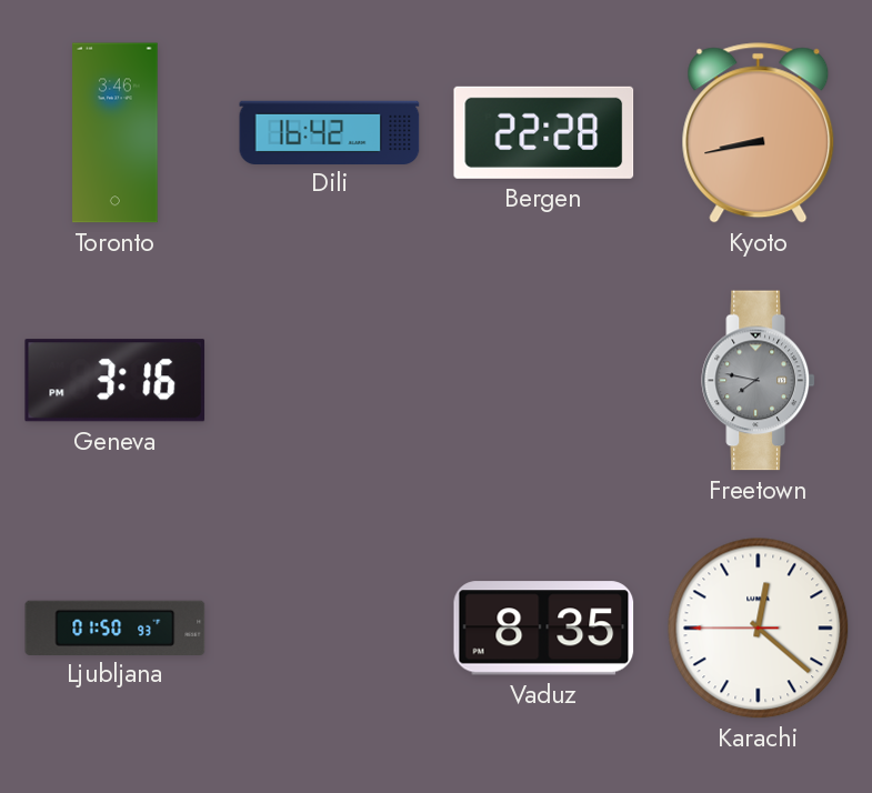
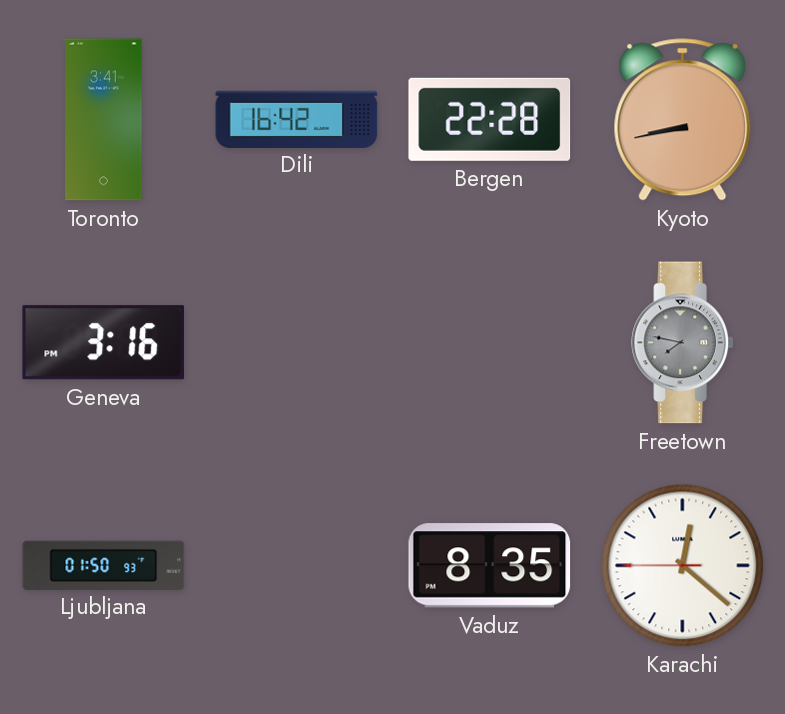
Toronto: 3:46 -> 3:41
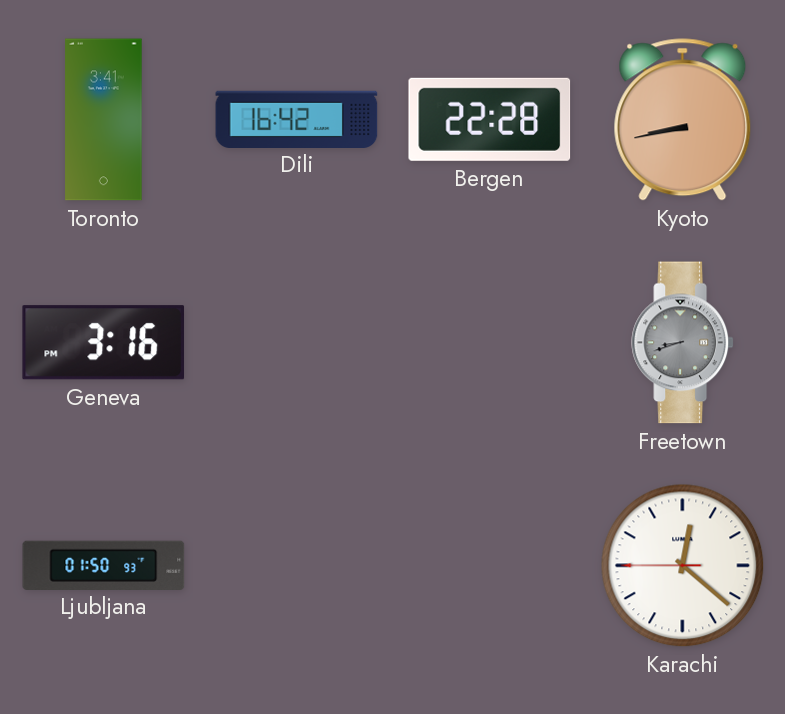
Freetown: 7:47 -> 8:42
Vaduz: 8:35 -> none
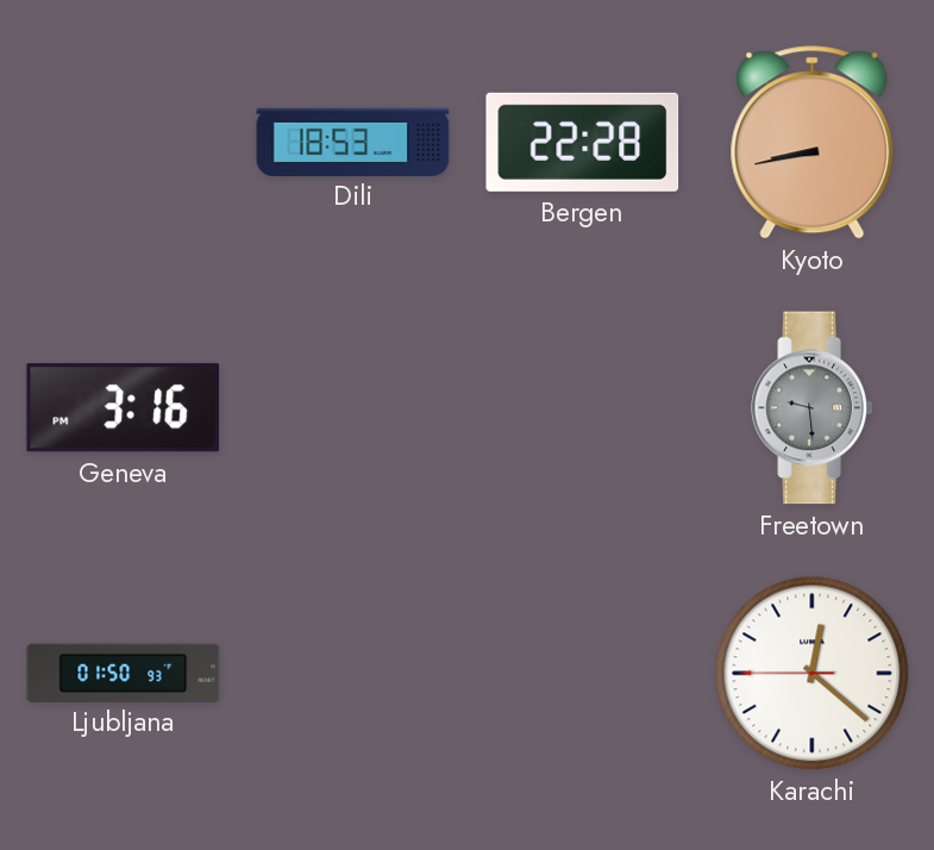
Toronto: 3:41 -> none
Dili: 16:42 -> 18:53
Freetown: 8:42 -> 9:29
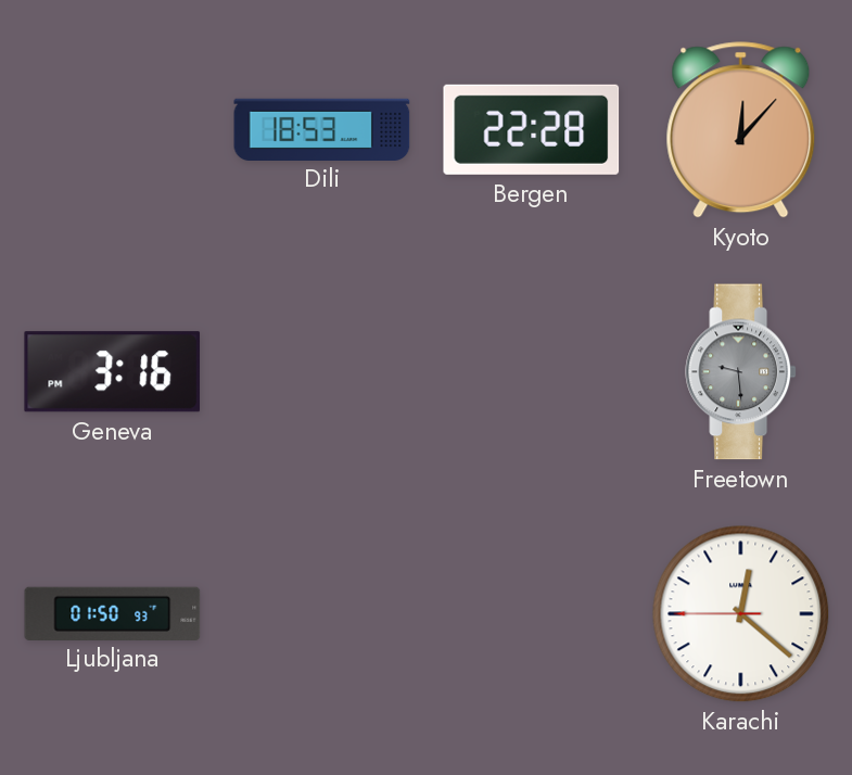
Kyoto: 8:43 -> 12:07
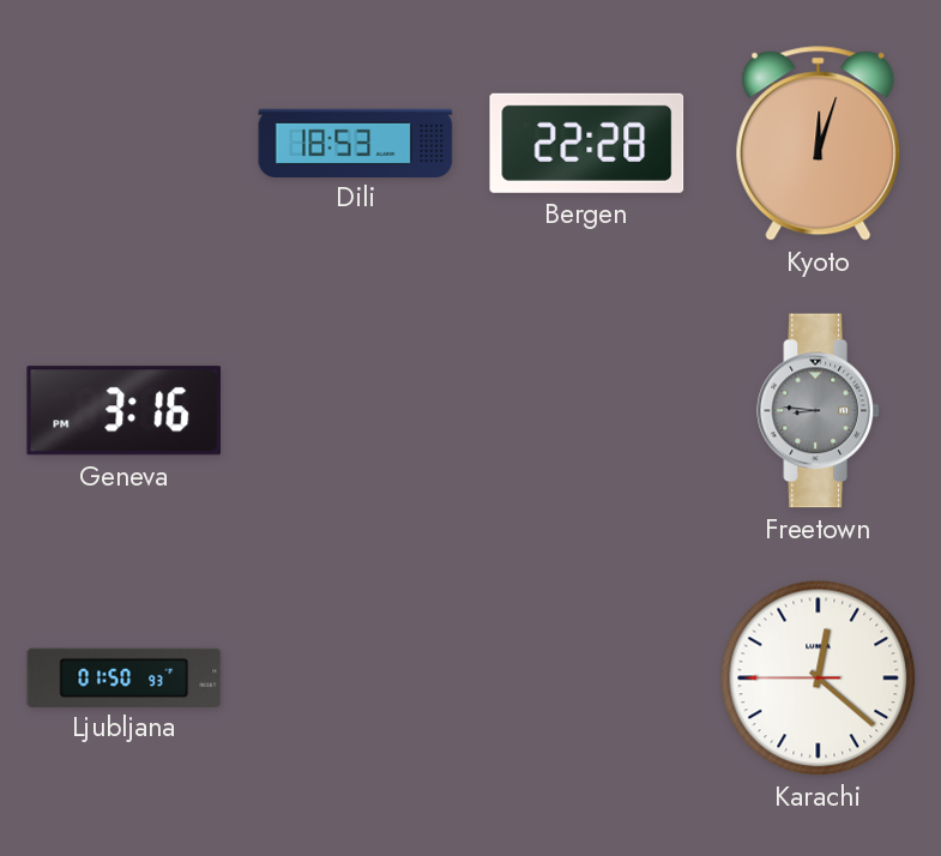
Kyoto: 12:07 -> 12:03
Freetown: 9:29 -> 8:46
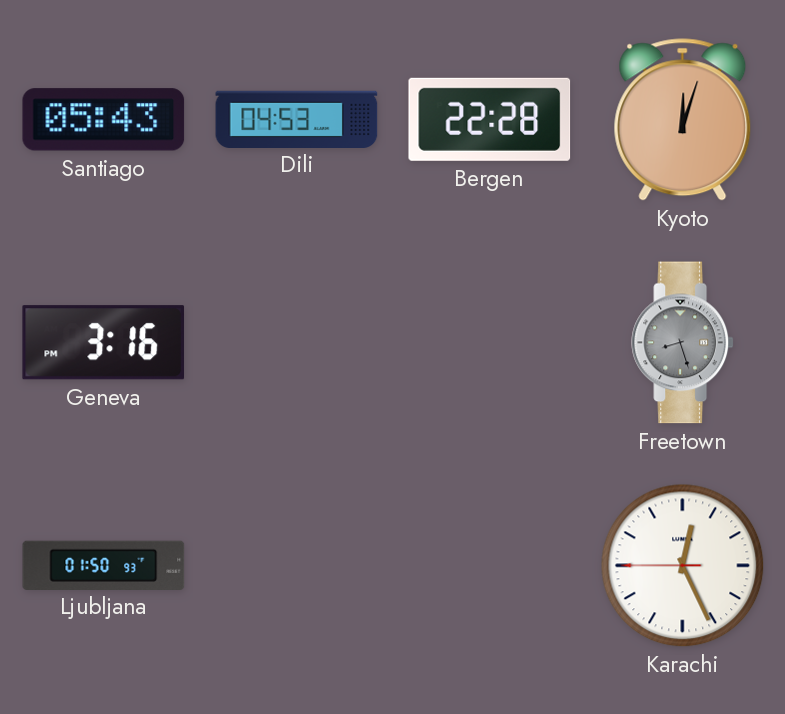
Santiago: none -> 05:43
Dili: 18:53 -> 04:53
Freetown: 8:46 -> 8:27
Karachi: 12:21 -> 12:25
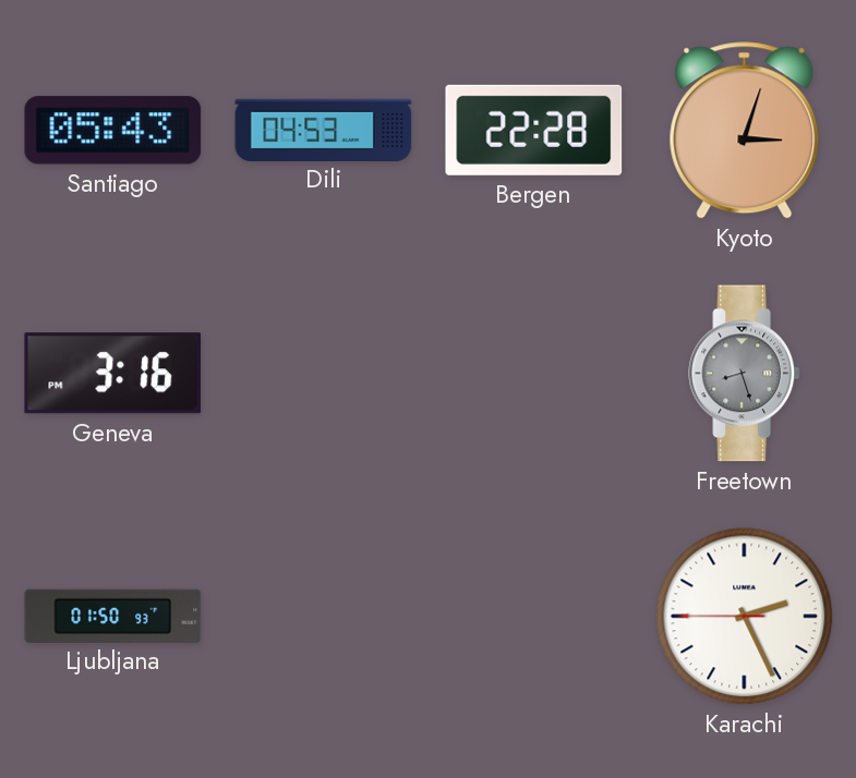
Kyoto: 12:03 -> 3:03
Karachi: 12:25 -> 2:25
